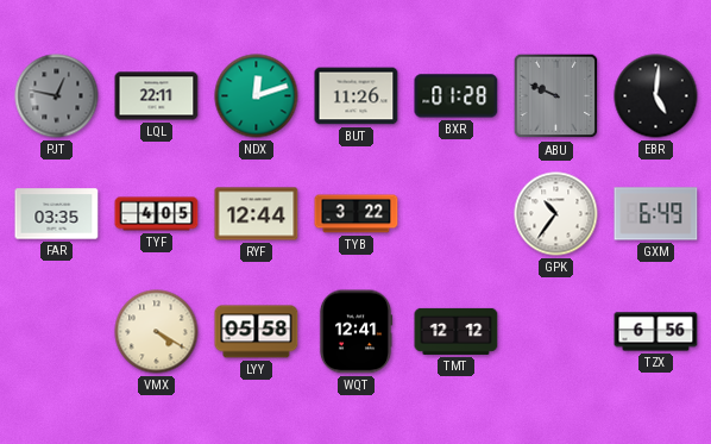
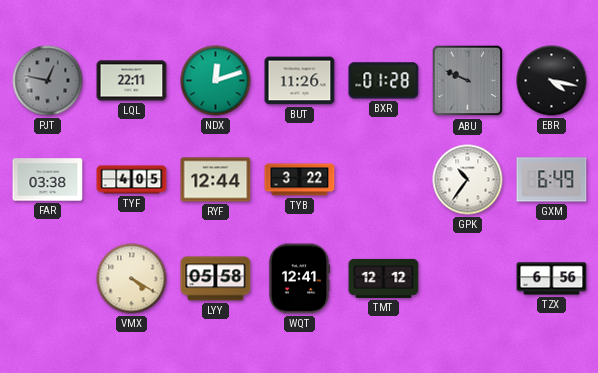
EBR: 5:01 -> 4:17
FAR: 03:35 -> 03:38
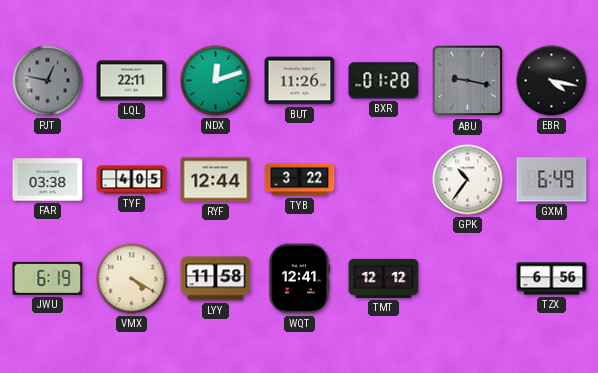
ABU: 9:49 -> 9:17
JWU: none -> 6:19
LYY: 05:58 -> 11:58
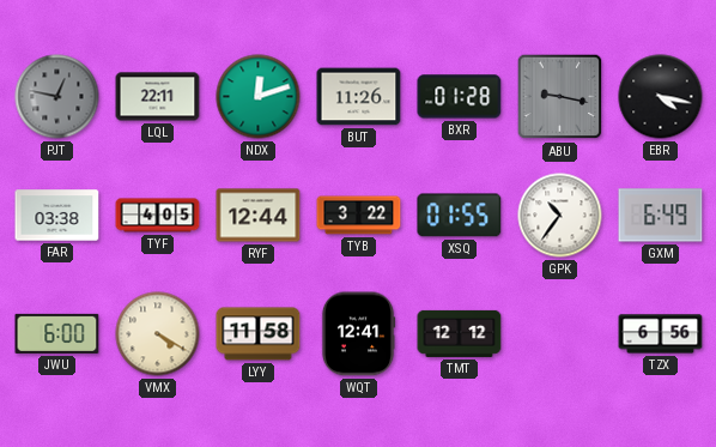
XSQ: none -> 01:55
JWU: 6:19 -> 6:00
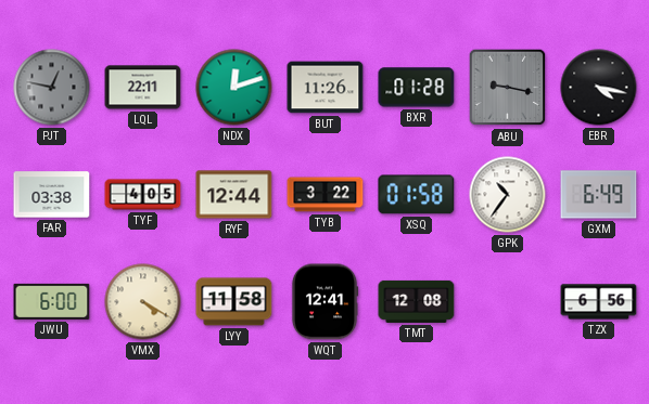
XSQ: 01:55 -> 01:58
TMT: 12:12 -> 12:08
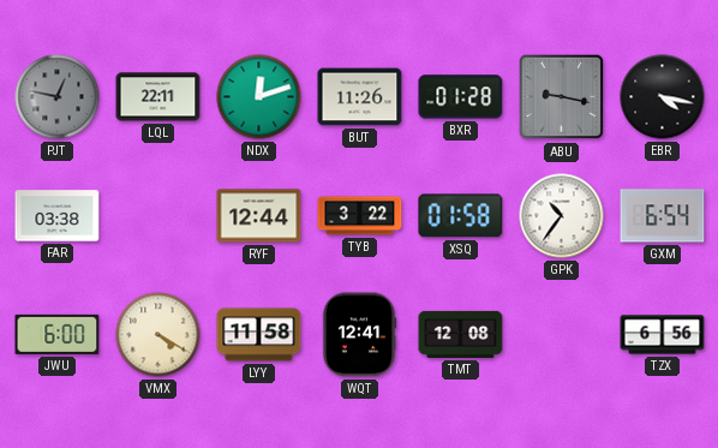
TYF: 4:05 -> none
GXM: 6:49 -> 6:54
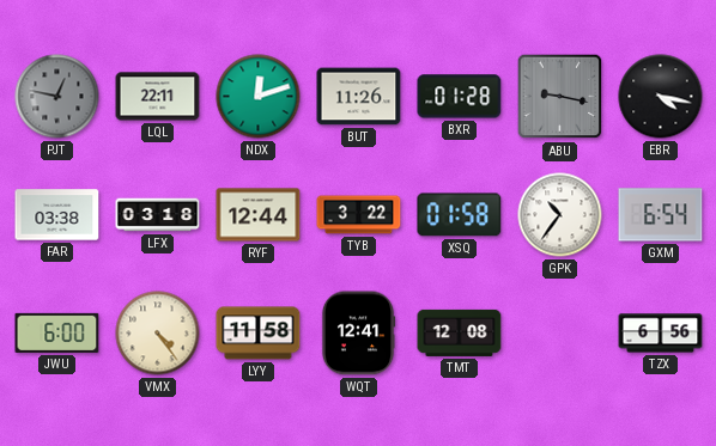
LFX: none -> 03:18
VMX: 4:20 -> 4:24
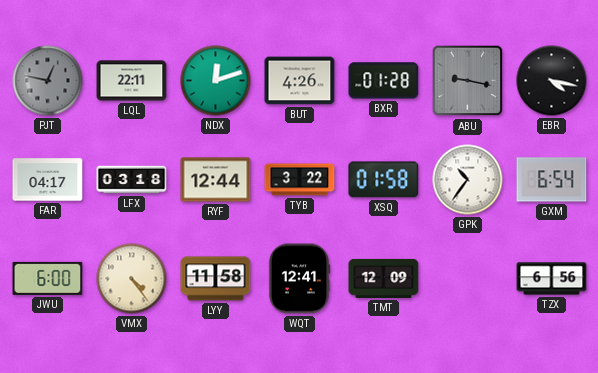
BUT: 11:26 -> 4:26
FAR: 03:38 -> 04:17
TMT: 12:08 -> 12:09
